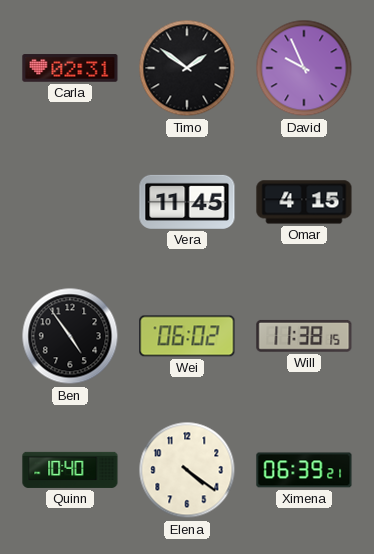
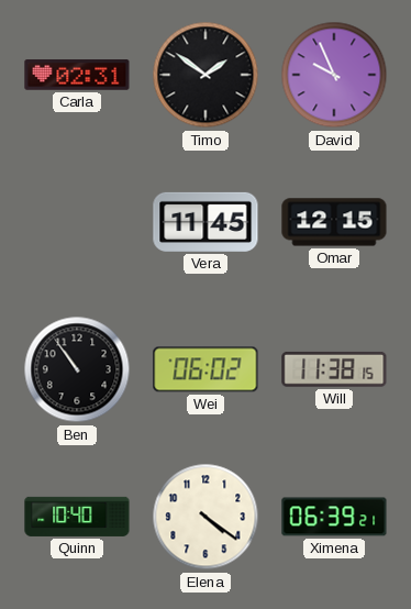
Omar: 4:15 -> 12:15
Ben: 4:54 -> 10:54
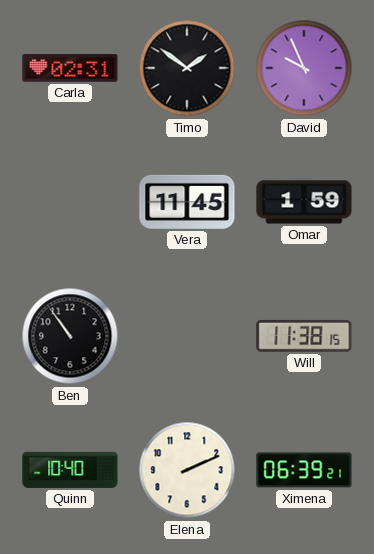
Omar: 12:15 -> 1:59
Wei: 06:02 -> none
Elena: 4:21 -> 2:11
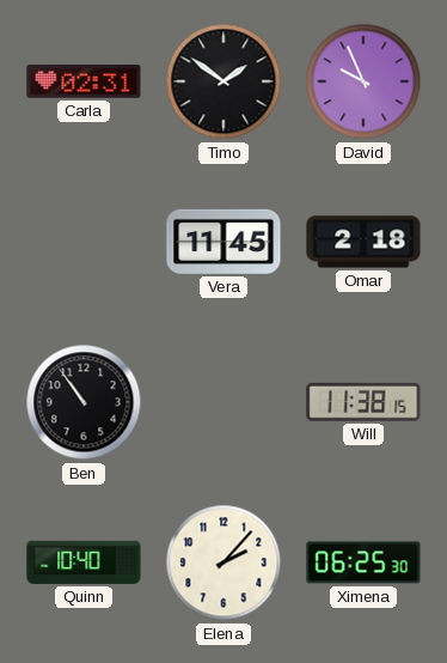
Omar: 1:59 -> 2:18
Elena: 2:11 -> 2:07
Ximena: 06:39 -> 06:25
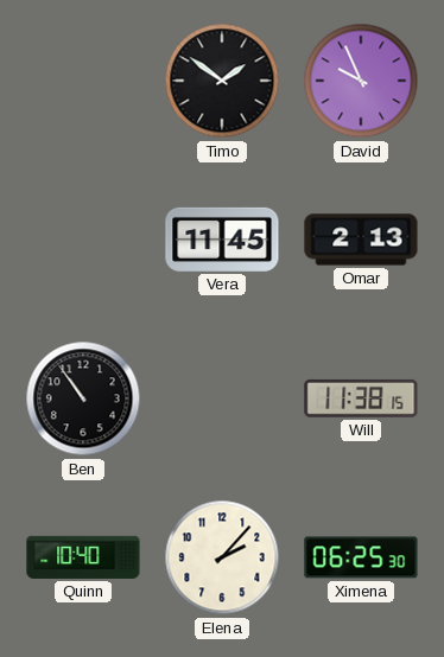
Carla: 02:31 -> none
Omar: 2:18 -> 2:13
